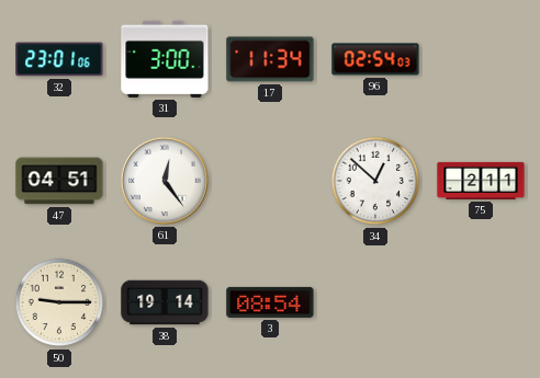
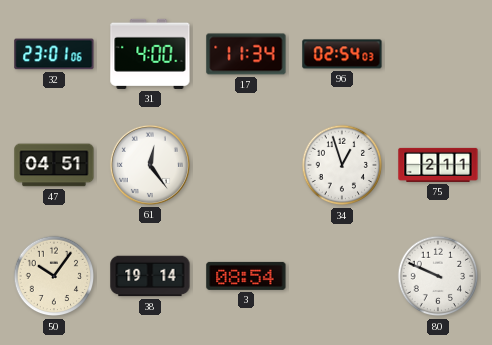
31: 3:00 -> 4:00
34: 12:52 -> 12:57
50: 9:15 -> 10:06
80: none -> 9:49
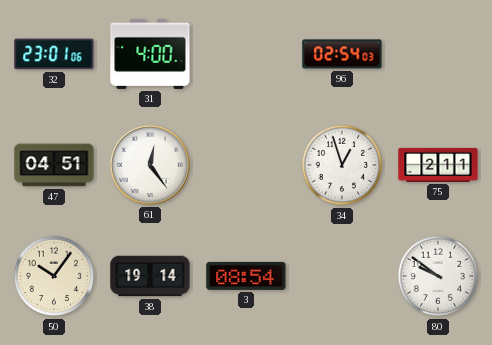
17: 11:34 -> none
80: 9:49 -> 9:51
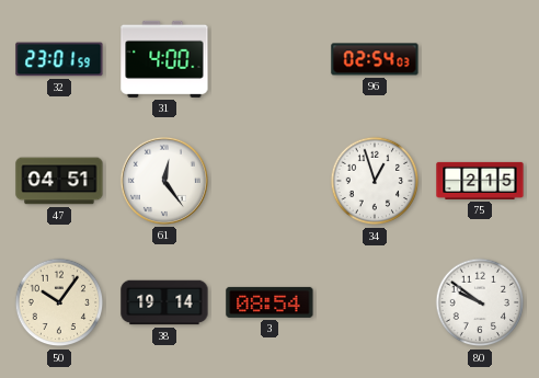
32: 23:01:06 -> 23:01:59
75: 2:11 -> 2:15
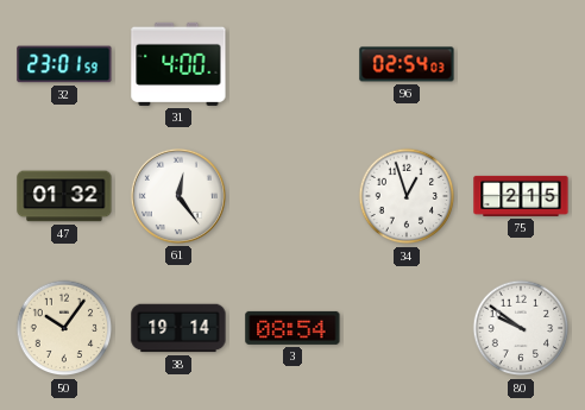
47: 04:51 -> 01:32
